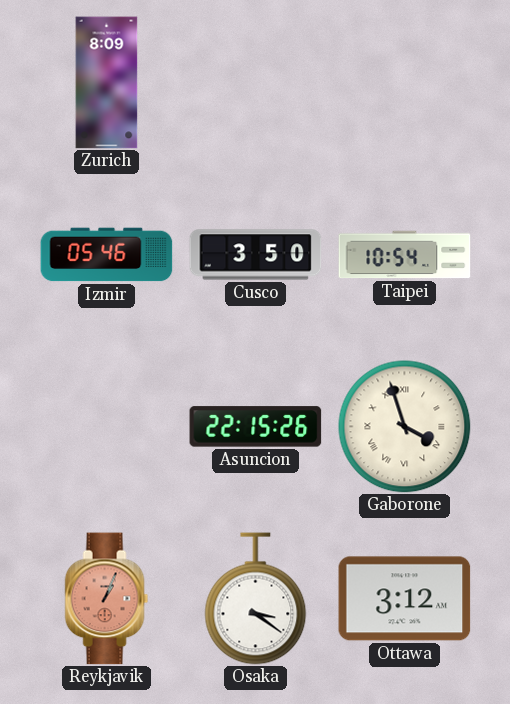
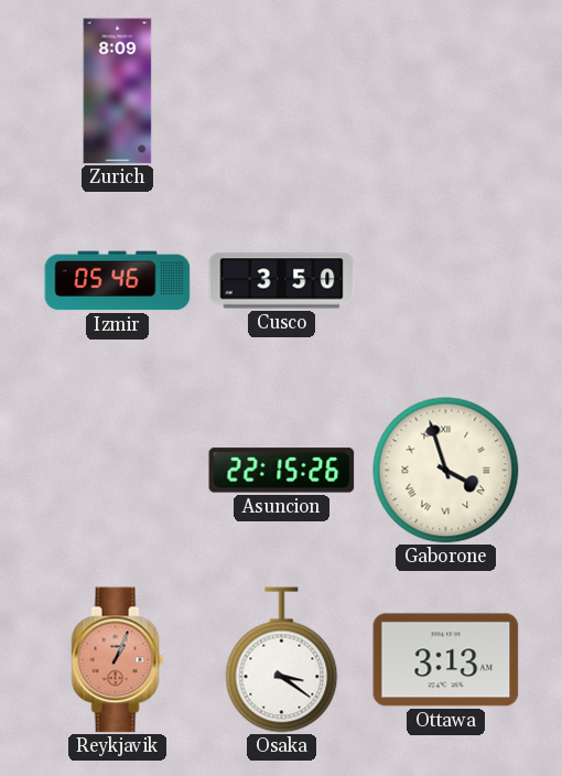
Taipei: 10:54 -> none
Ottawa: 3:12 -> 3:13
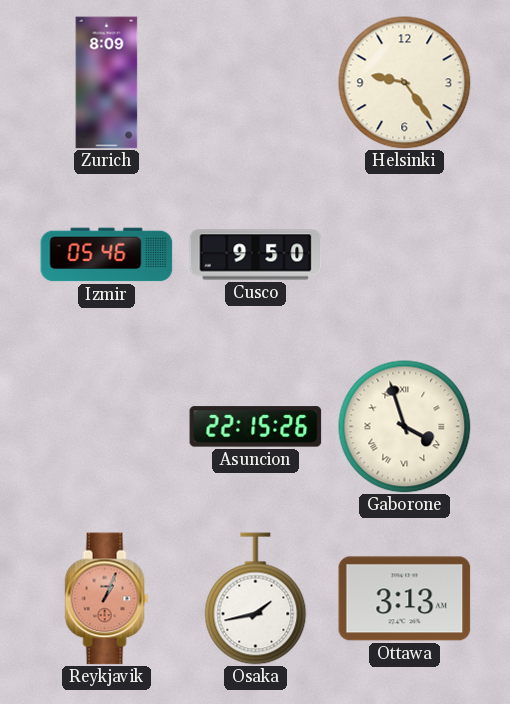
Helsinki: none -> 9:24
Cusco: 3:50 -> 9:50
Osaka: 3:21 -> 1:43
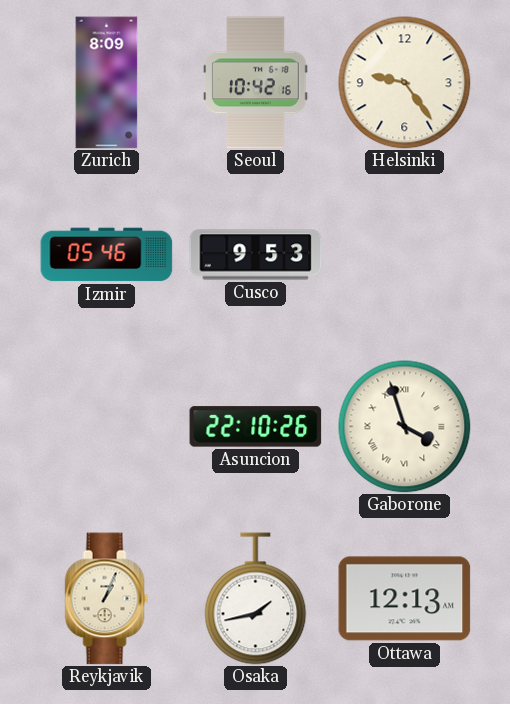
Seoul: none -> 10:42
Cusco: 9:50 -> 9:53
Asuncion: 22:15 -> 22:10
Reykjavik dial: salmon -> cream
Ottawa: 3:13 -> 12:13
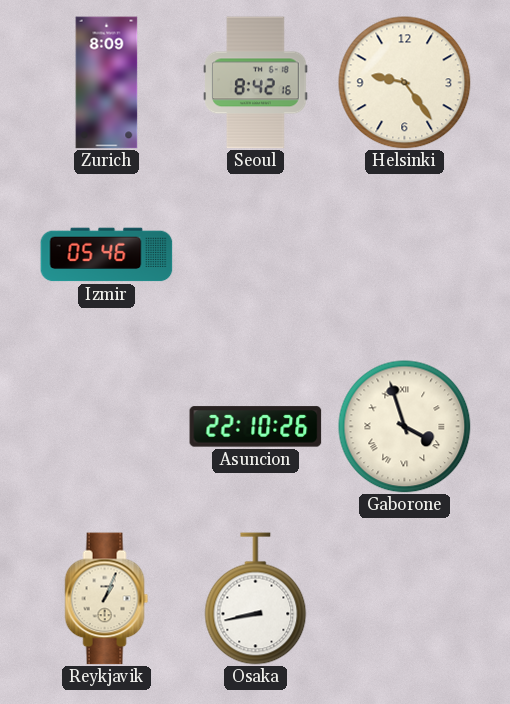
Seoul: 10:42 -> 8:42
Cusco: 9:53 -> none
Osaka: 1:43 -> 8:43
Ottawa: 12:13 -> none
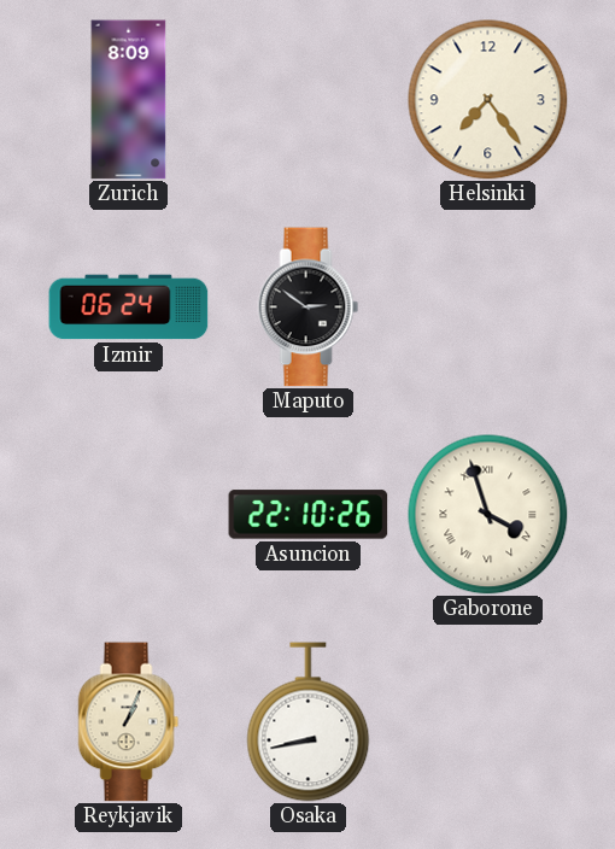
Seoul: 8:42 -> none
Helsinki: 9:24 -> 7:24
Izmir: 05:46 -> 06:24
Maputo: none -> 2:51
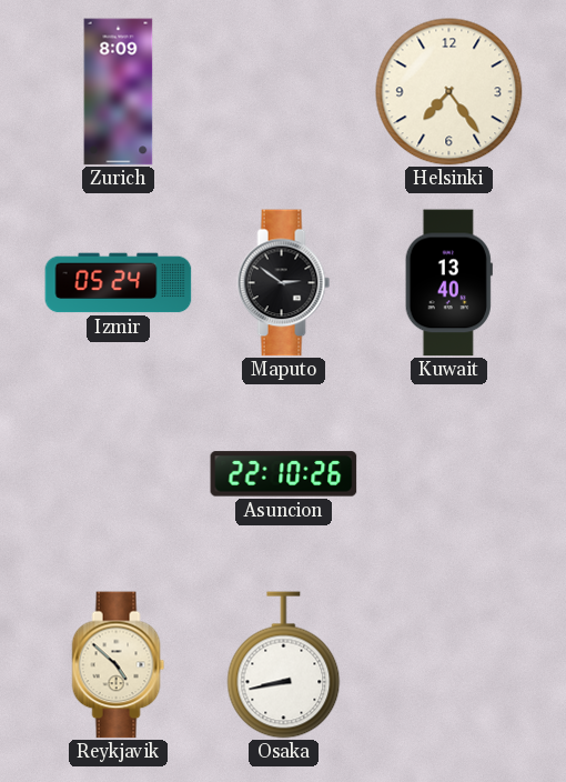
Izmir: 06:24 -> 05:24
Kuwait: none -> 13:40
Gaborone: 3:57 -> none
Reykjavik: 1:04 -> 4:52
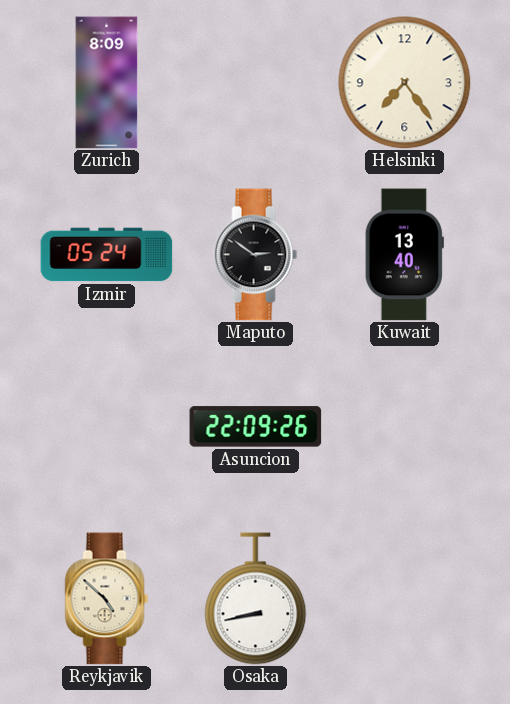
Asuncion: 22:10 -> 22:09
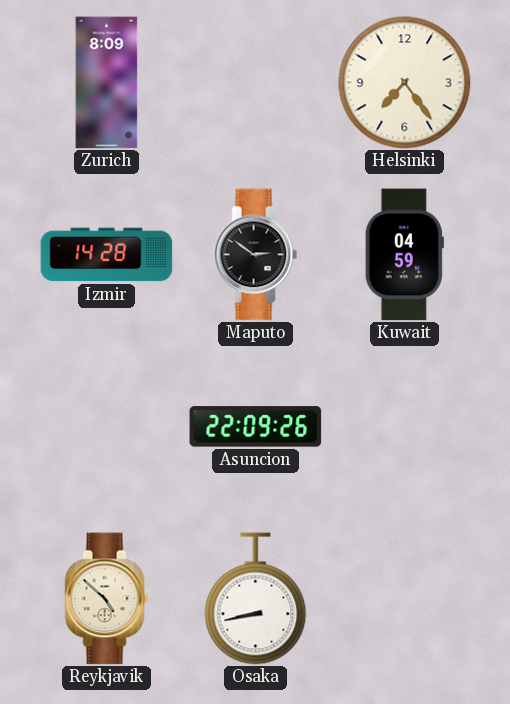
Izmir: 05:24 -> 14:28
Kuwait: 13:40 -> 04:59
